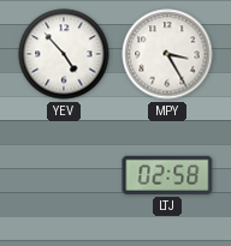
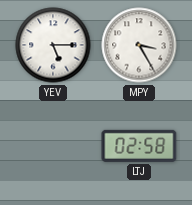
YEV: 4:53 -> 5:15
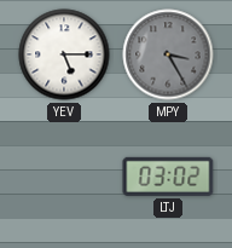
MPY dial: white -> grey
LTJ: 02:58 -> 03:02
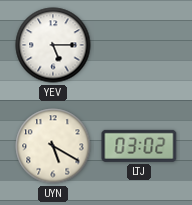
MPY: 3:25 -> none
UYN: none -> 5:20
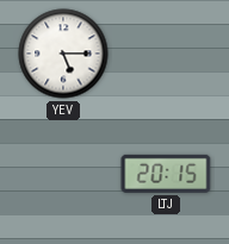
UYN: 5:20 -> none
LTJ: 03:02 -> 20:15
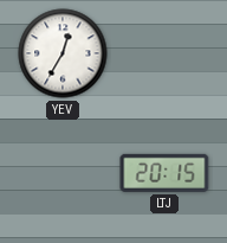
YEV: 5:15 -> 12:35
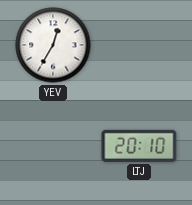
LTJ: 20:15 -> 20:10
